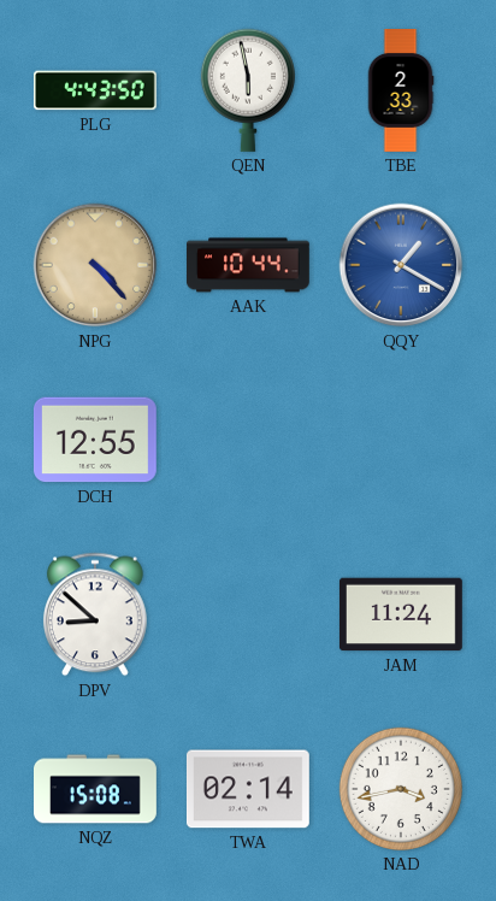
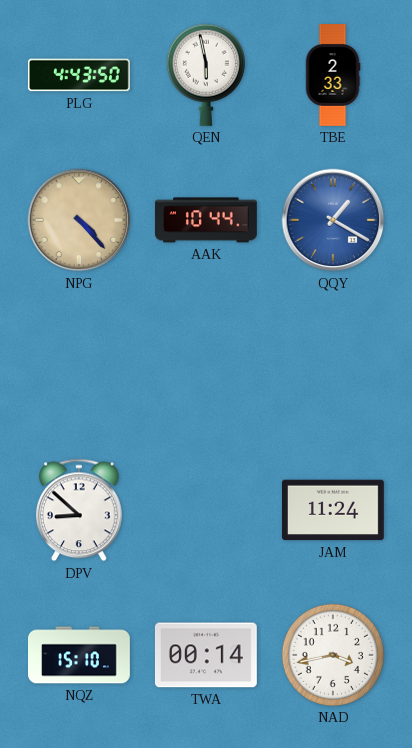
DCH: 12:55 -> none
NQZ: 15:08 -> 15:10
TWA: 02:14 -> 00:14
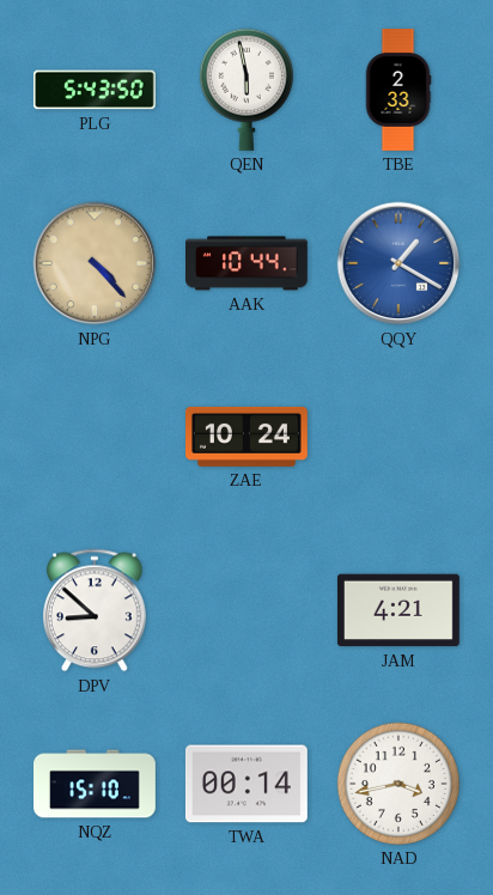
PLG: 4:43 -> 5:43
ZAE: none -> 10:24
JAM: 11:24 -> 4:21
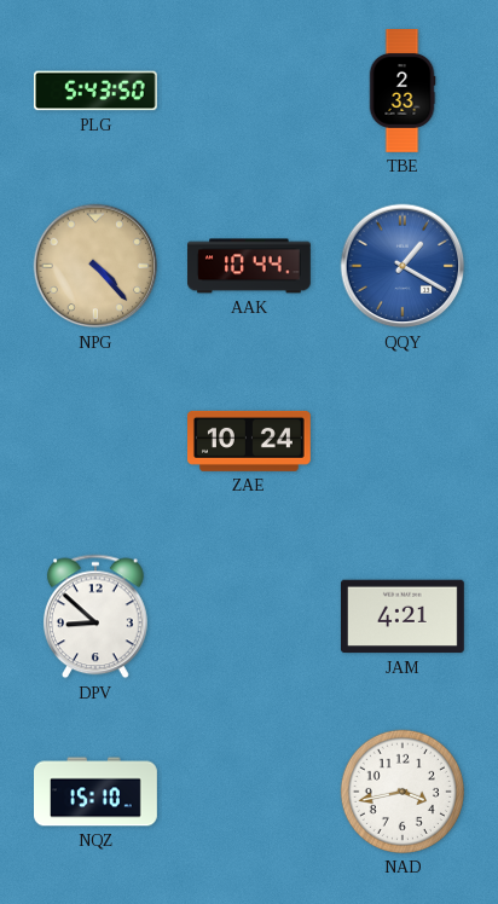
QEN: 5:58 -> none
TWA: 00:14 -> none
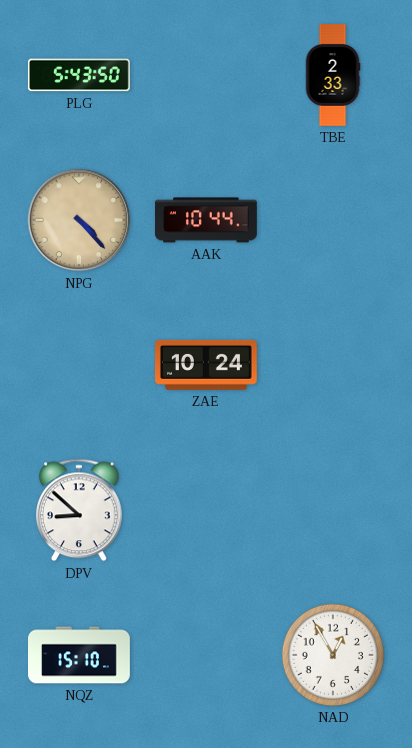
QQY: 1:20 -> none
JAM: 4:21 -> none
NAD: 3:43 -> 12:55
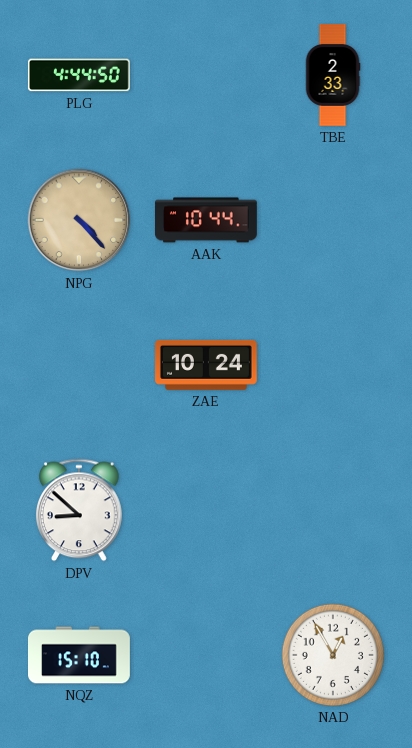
PLG: 5:43 -> 4:44
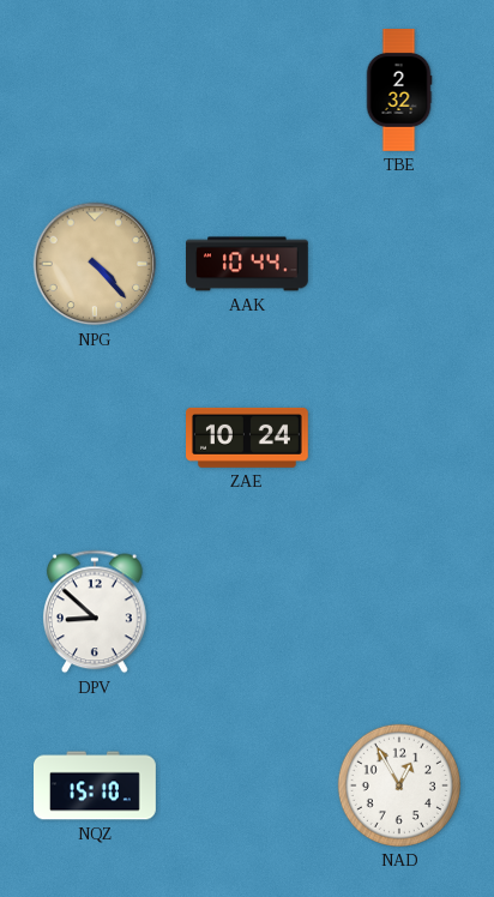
PLG: 4:44 -> none
TBE: 2:33 -> 2:32
